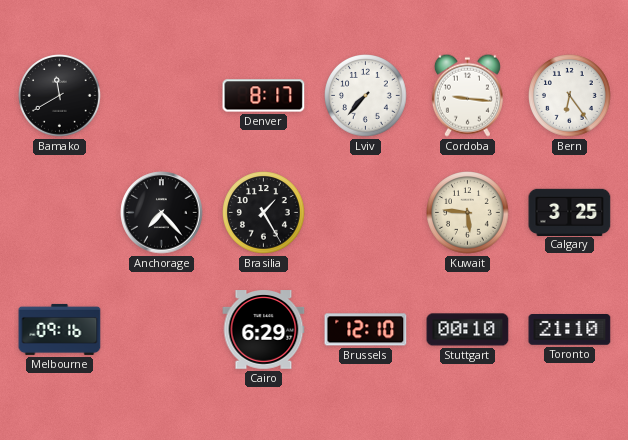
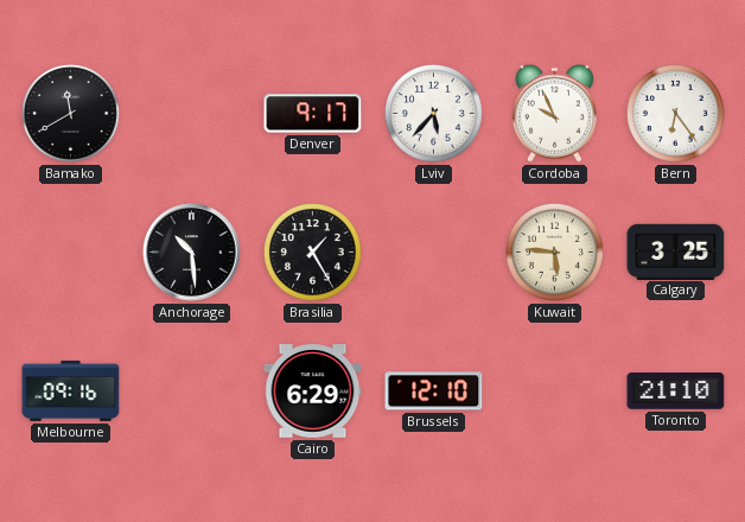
Denver: 8:17 -> 9:17
Lviv: 7:37 -> 5:37
Cordoba: 9:16 -> 9:56
Anchorage: 7:23 -> 10:29
Stuttgart: 00:10 -> none
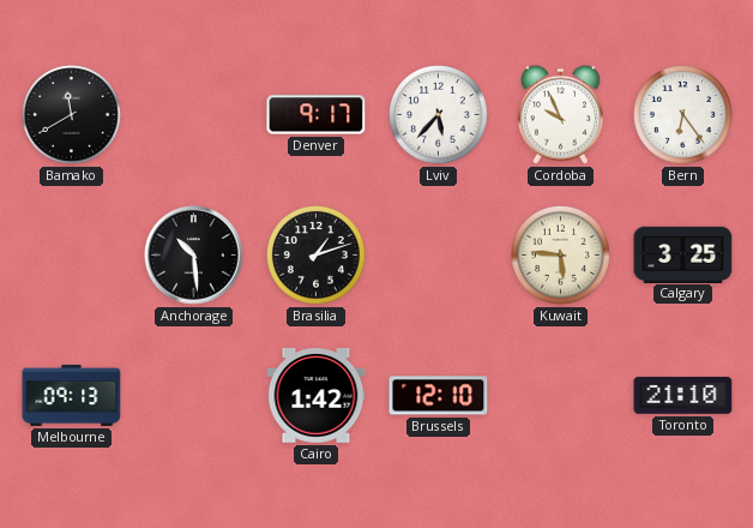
Brasilia: 1:25 -> 1:12
Melbourne: 09:16 -> 09:13
Cairo: 6:29 -> 1:42
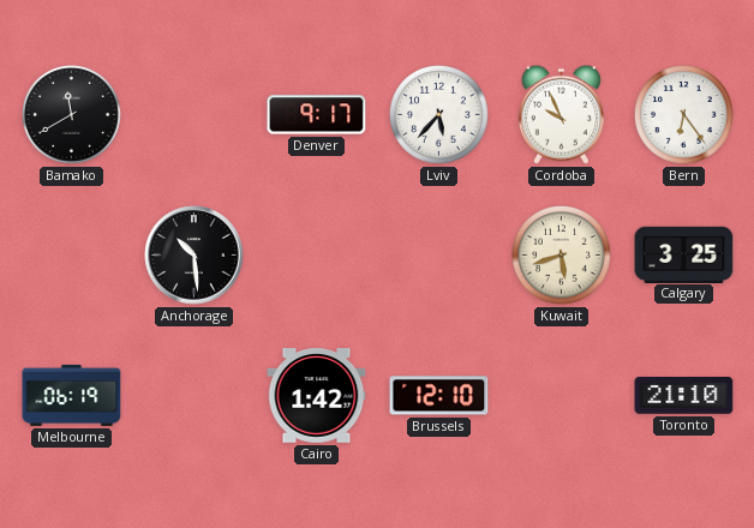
Brasilia: 1:12 -> none
Kuwait: 5:46 -> 5:42
Melbourne: 09:13 -> 06:19
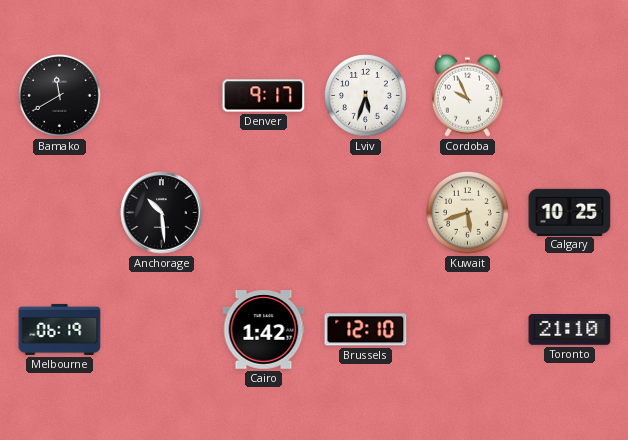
Lviv: 5:37 -> 5:33
Bern: 6:24 -> none
Calgary: 3:25 -> 10:25
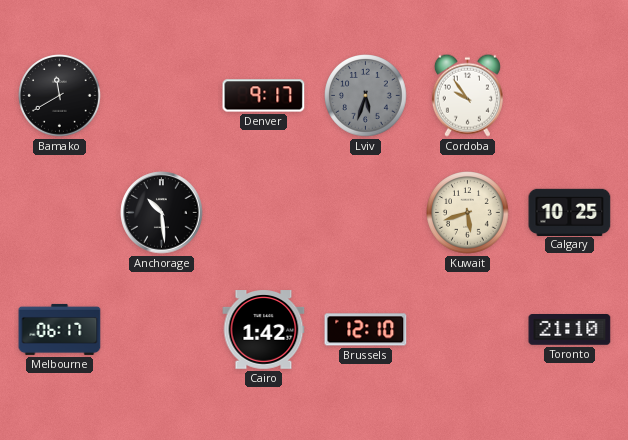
Lviv dial: white -> grey
Cordoba: 9:56 -> 9:54
Melbourne: 06:19 -> 06:17
